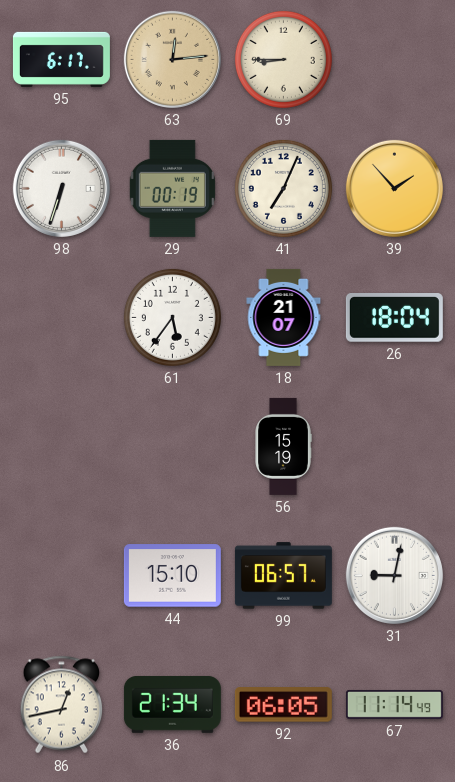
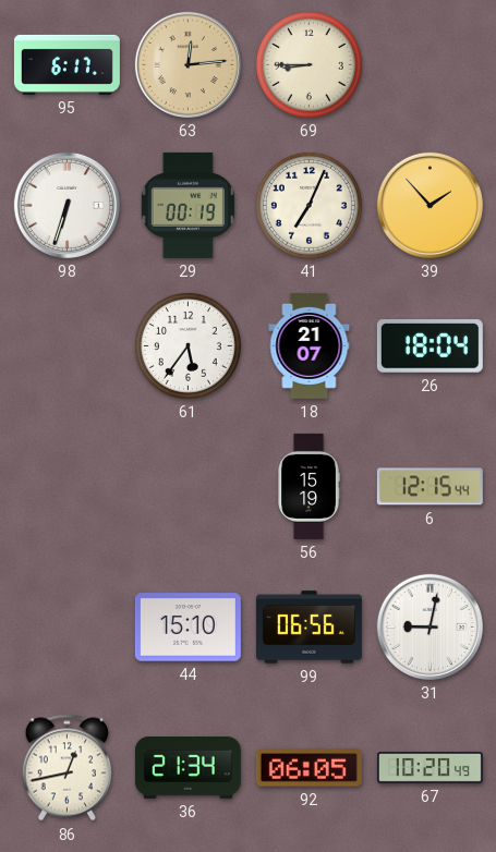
6: none -> 12:15
99: 06:57 -> 06:56
67: 11:14 -> 10:20
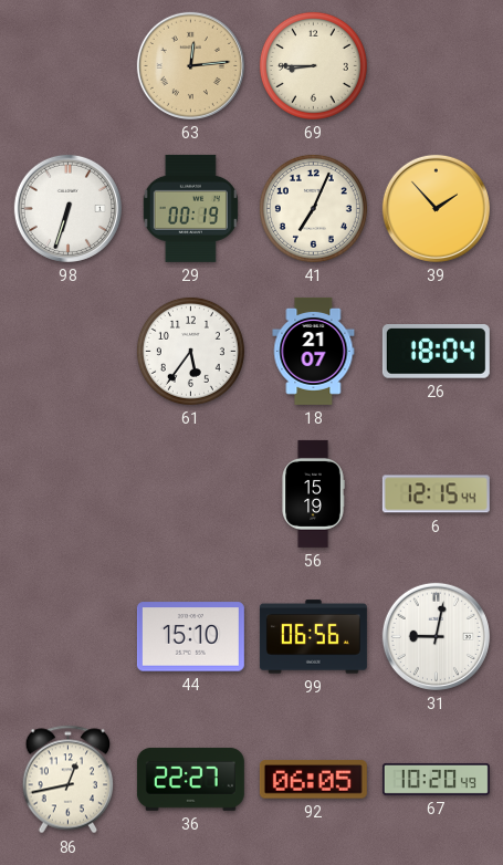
95: 6:17 -> none
36: 21:34 -> 22:27
